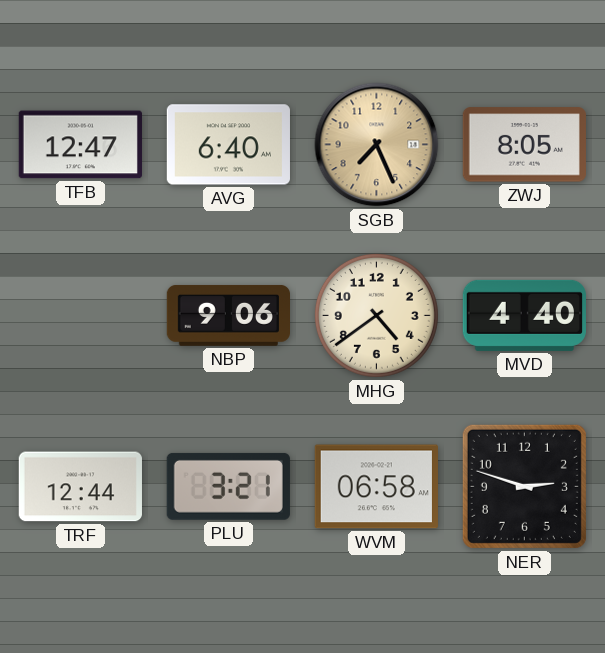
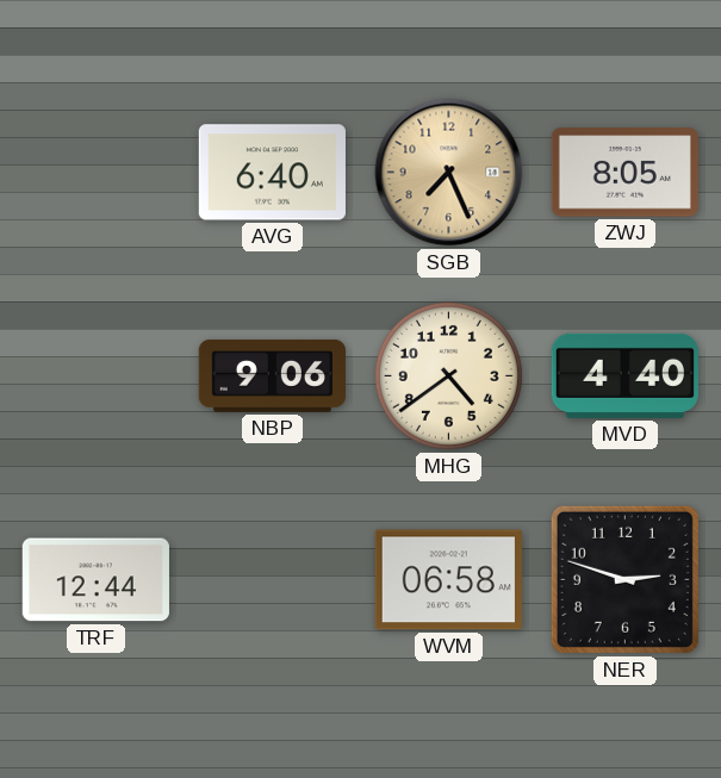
TFB: 12:47 -> none
PLU: 3:21 -> none
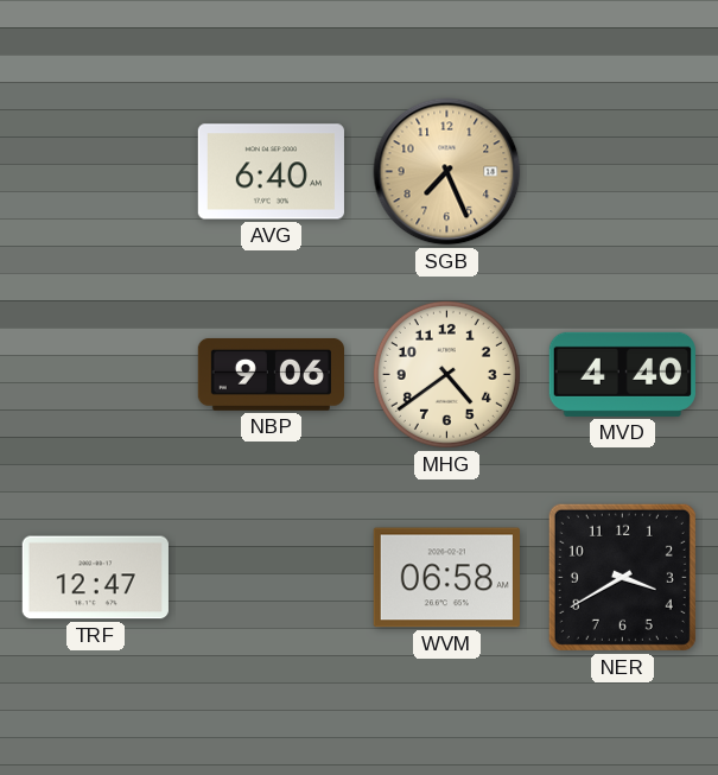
ZWJ: 8:05 -> none
TRF: 12:44 -> 12:47
NER: 2:48 -> 3:40
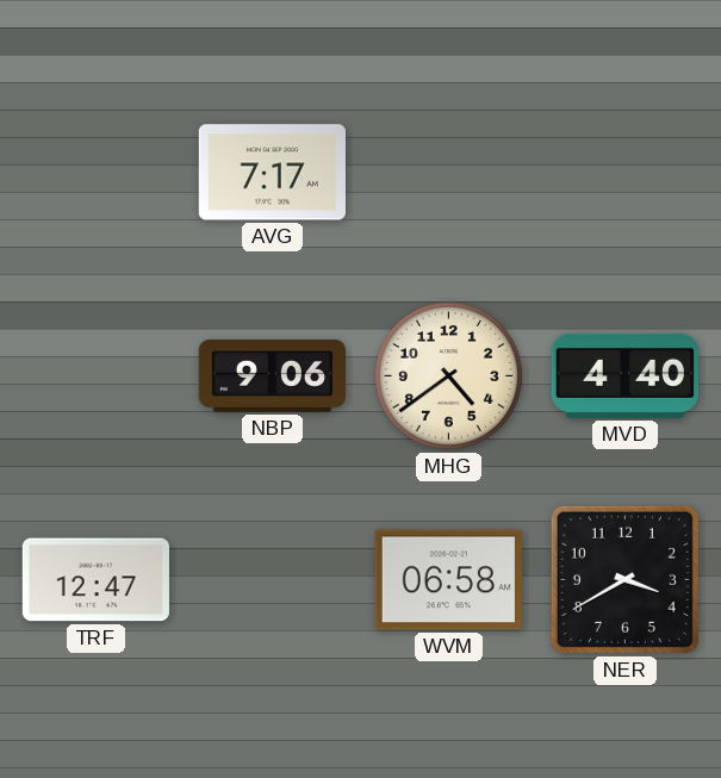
AVG: 6:40 -> 7:17
SGB: 7:26 -> none
